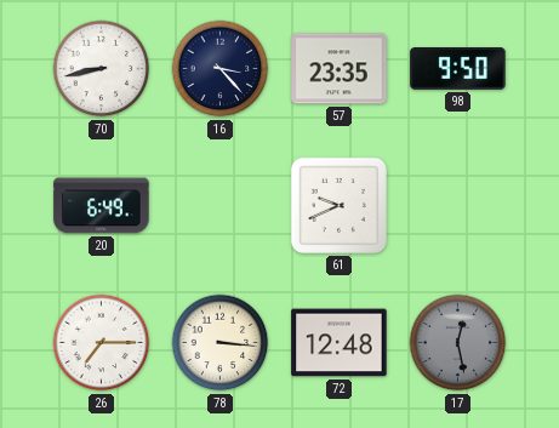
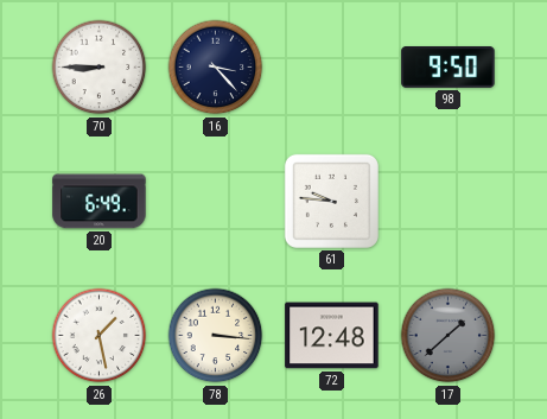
70: 8:43 -> 8:45
57: 23:35 -> none
61: 9:41 -> 9:46
26: 7:15 -> 1:28
17: 12:28 -> 1:38
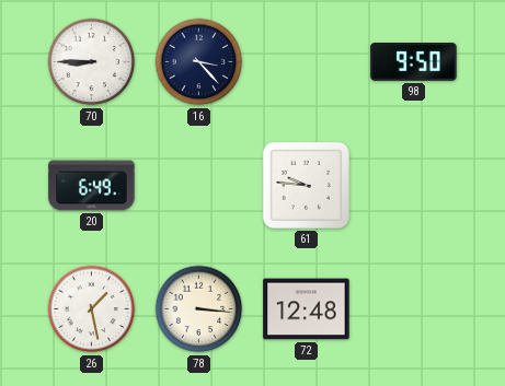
17: 1:38 -> none
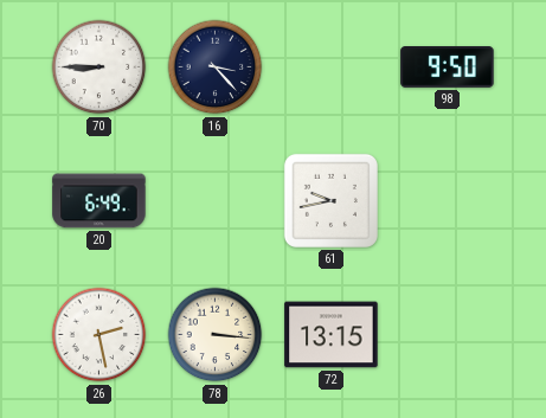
61: 9:46 -> 9:43
26: 1:28 -> 2:28
72: 12:48 -> 13:15
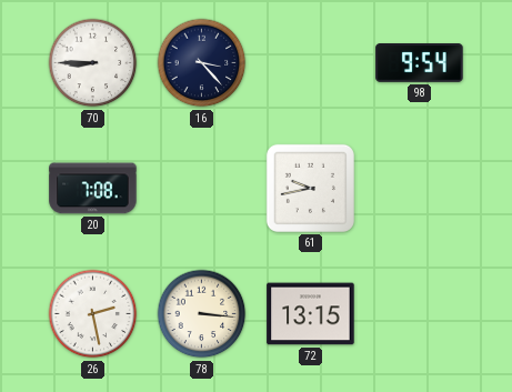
98: 9:50 -> 9:54
20: 6:49 -> 7:08
